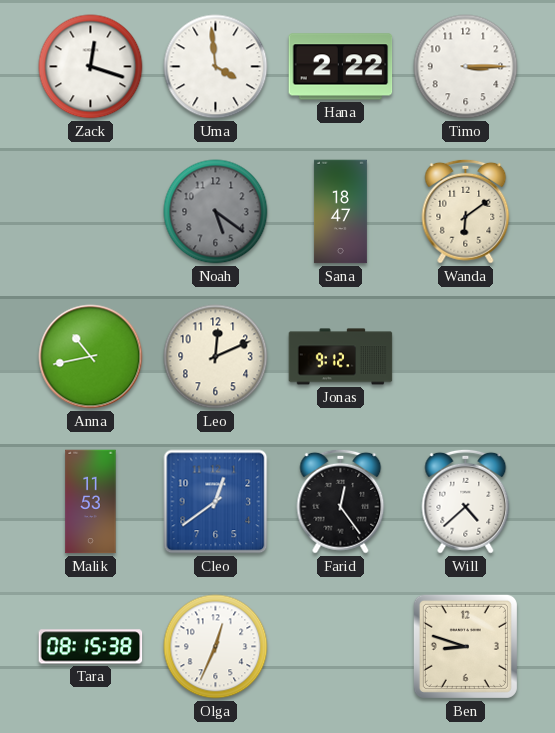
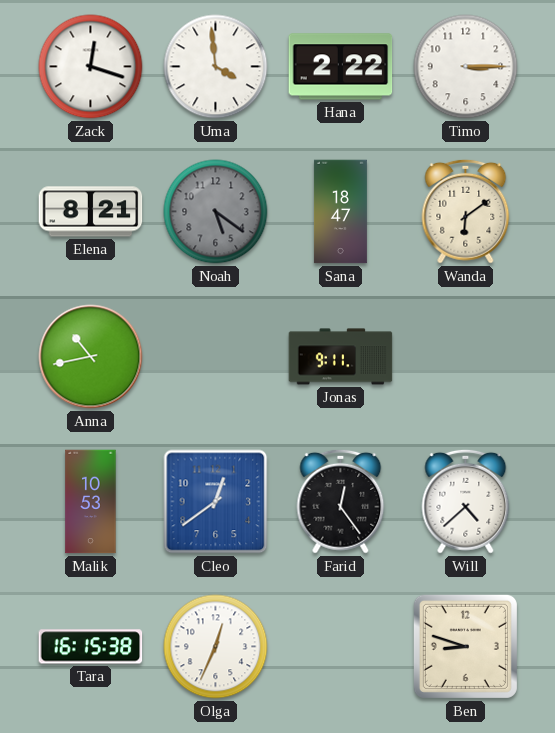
Elena: none -> 8:21
Leo: 12:11 -> none
Jonas: 9:12 -> 9:11
Malik: 11:53 -> 10:53
Tara: 08:15 -> 16:15
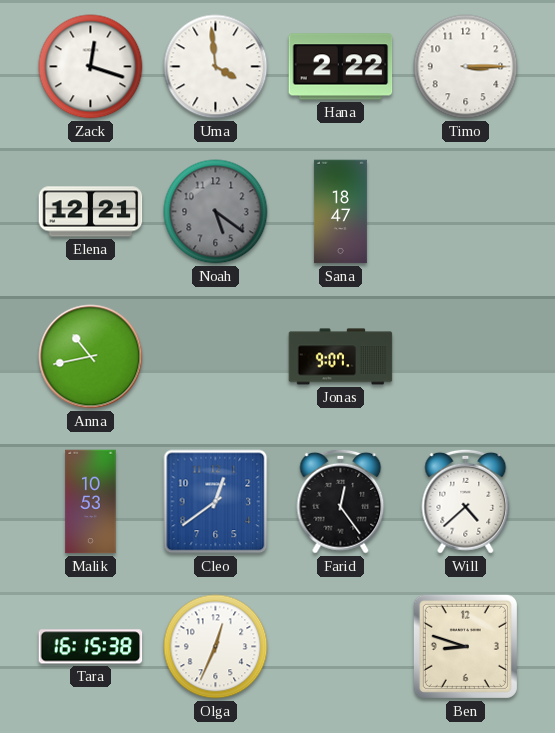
Elena: 8:21 -> 12:21
Wanda: 6:09 -> none
Jonas: 9:11 -> 9:07
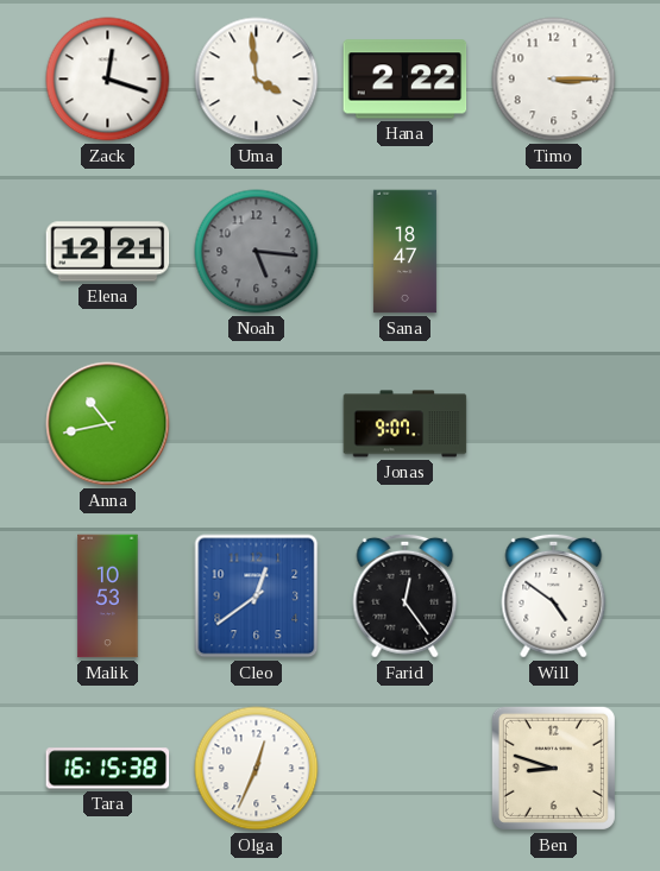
Noah: 5:21 -> 5:16
Will: 4:38 -> 4:51
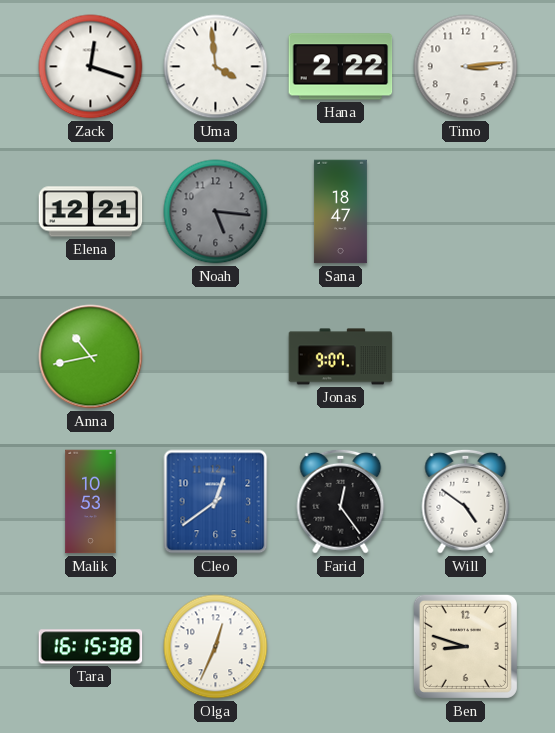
Timo: 3:15 -> 3:14
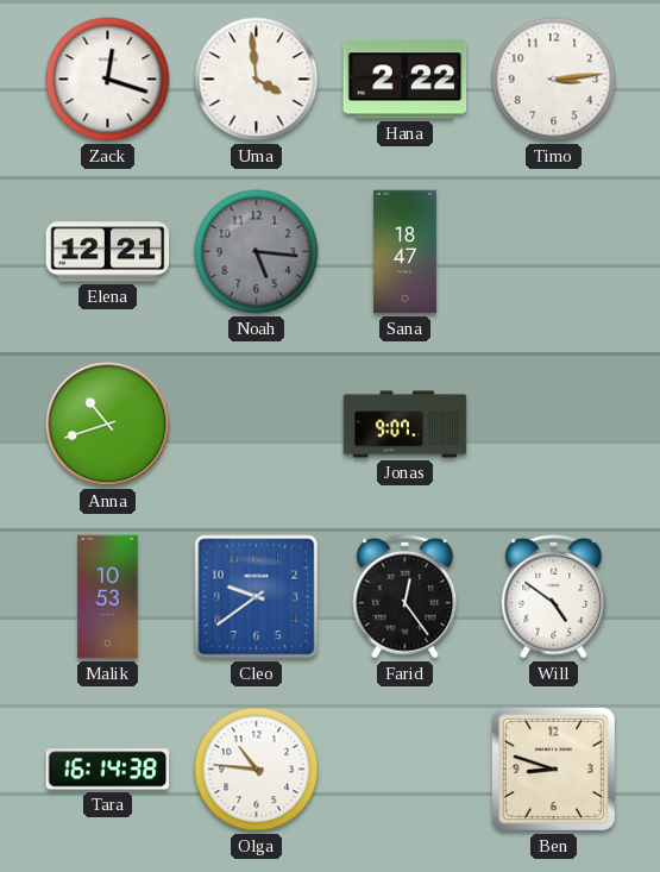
Anna: 10:43 -> 10:42
Cleo: 12:39 -> 9:39
Tara: 16:15 -> 16:14
Olga: 12:34 -> 10:46
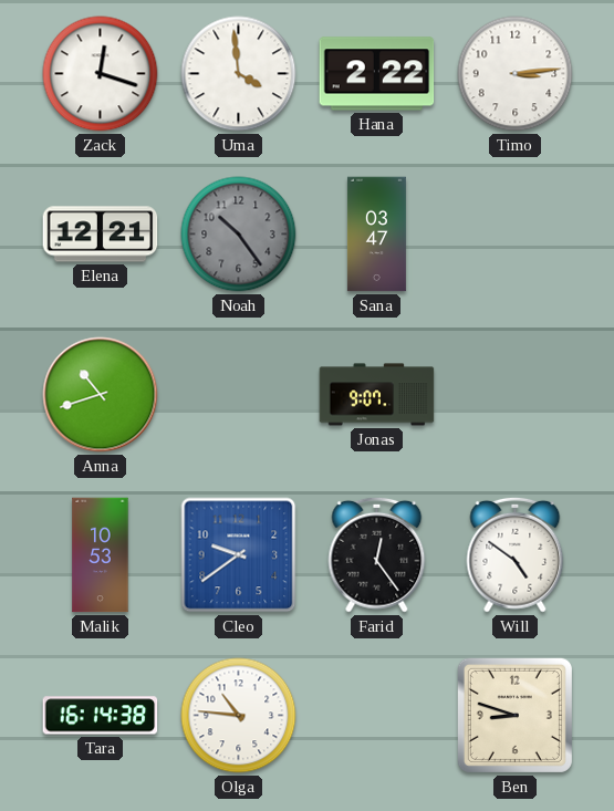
Noah: 5:16 -> 10:24
Sana: 18:47 -> 03:47
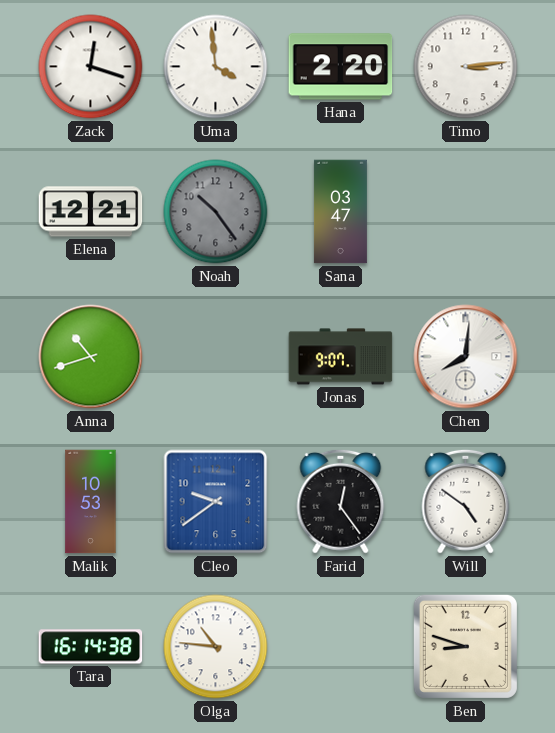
Hana: 2:22 -> 2:20
Chen: none -> 8:01
